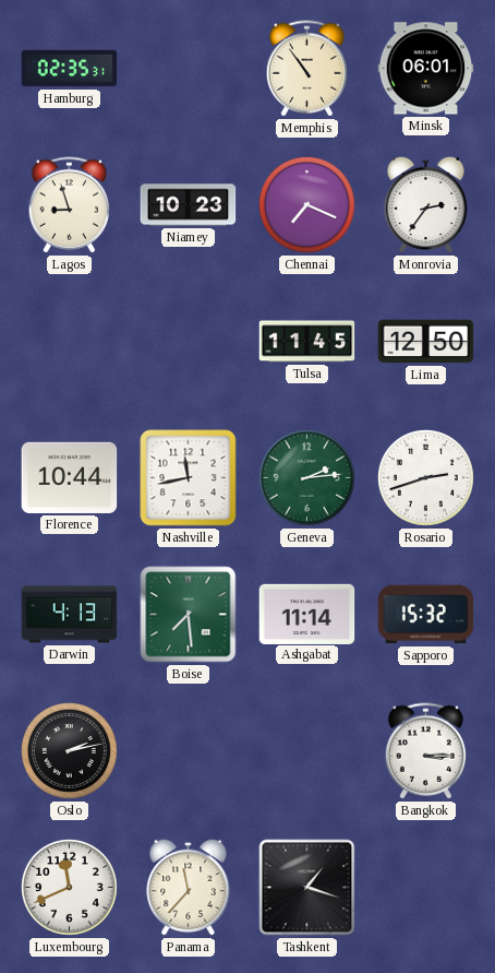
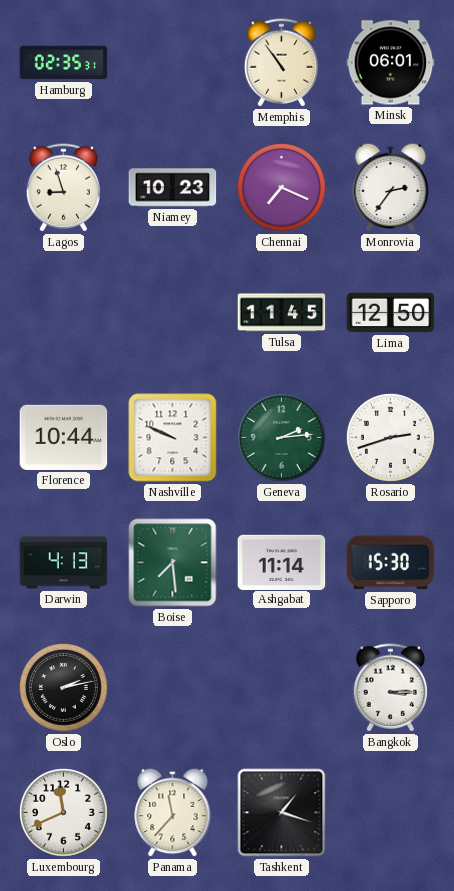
Nashville: 11:43 -> 9:49
Sapporo: 15:32 -> 15:30
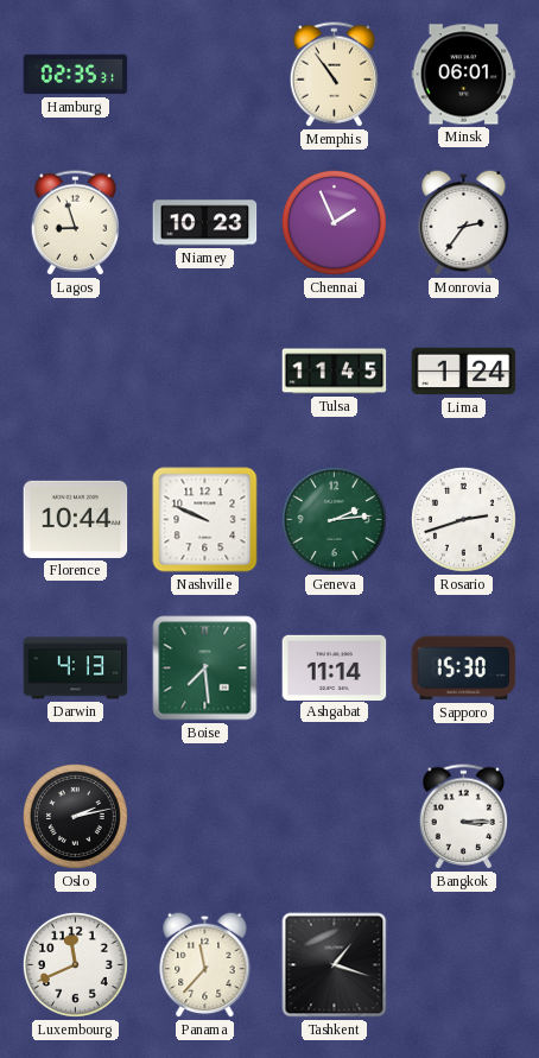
Chennai: 7:19 -> 1:56
Lima: 12:50 -> 1:24
